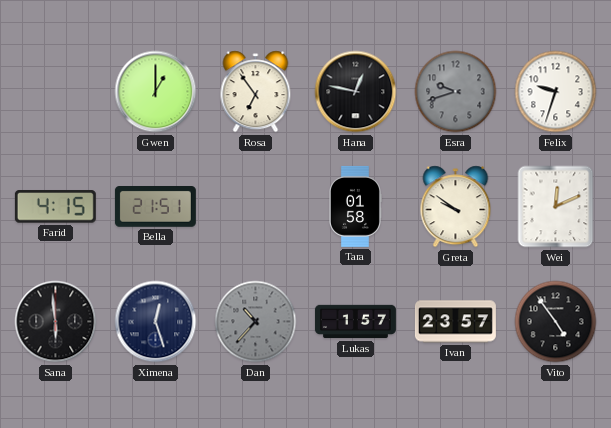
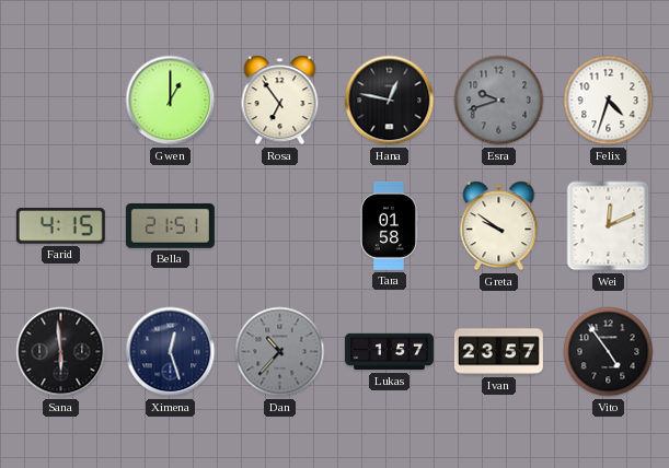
Felix: 9:33 -> 4:33
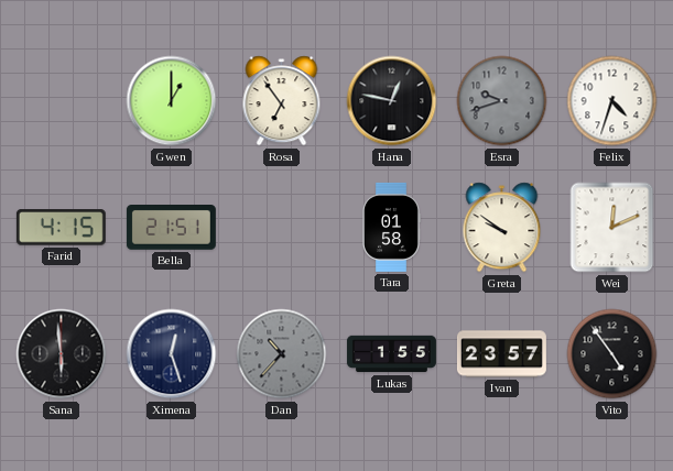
Lukas: 1:57 -> 1:55
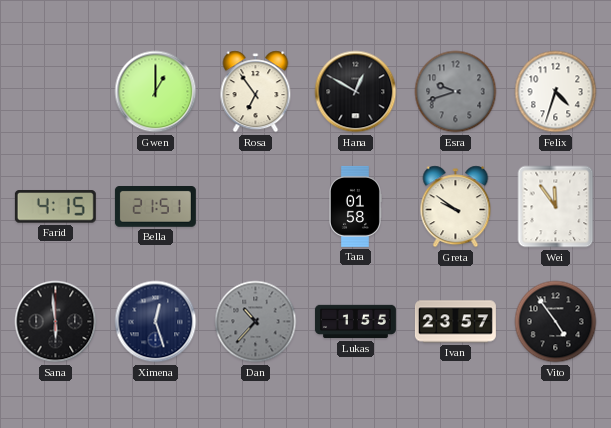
Hana: 12:47 -> 12:50
Wei: 12:11 -> 11:54
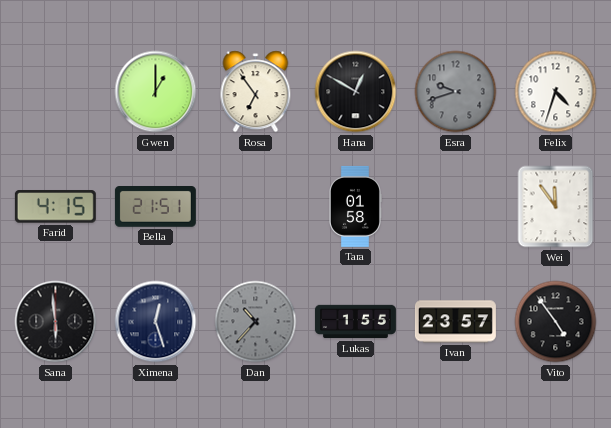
Greta: 9:51 -> none
